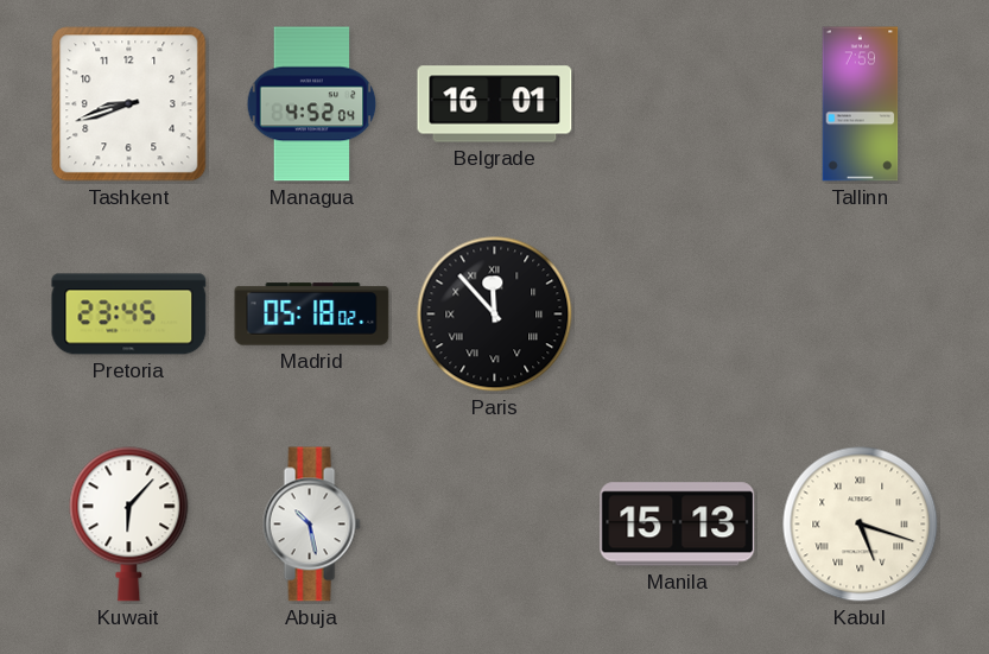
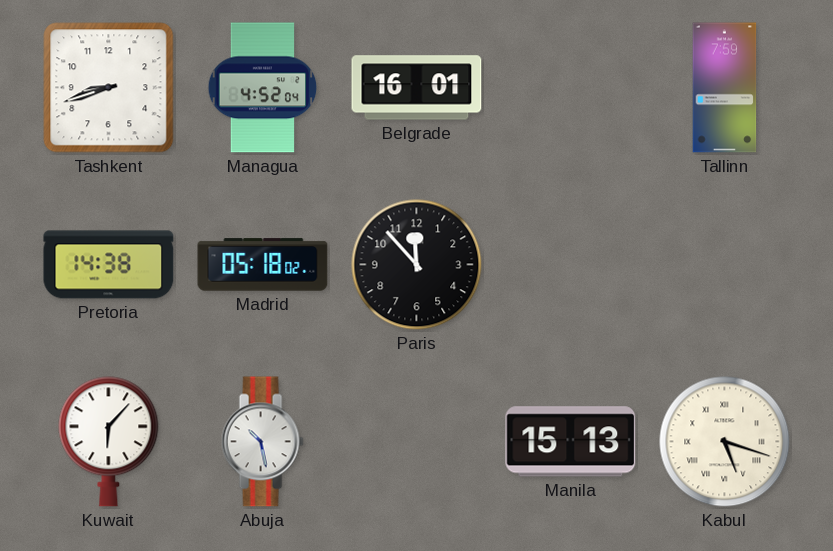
Pretoria: 23:45 -> 14:38
Paris numerals: Roman -> Arabic
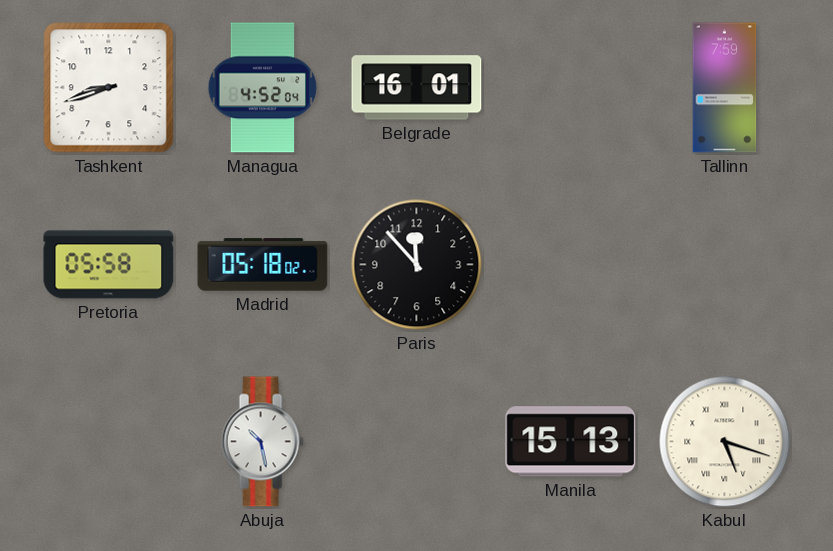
Pretoria: 14:38 -> 05:58
Kuwait: 6:07 -> none
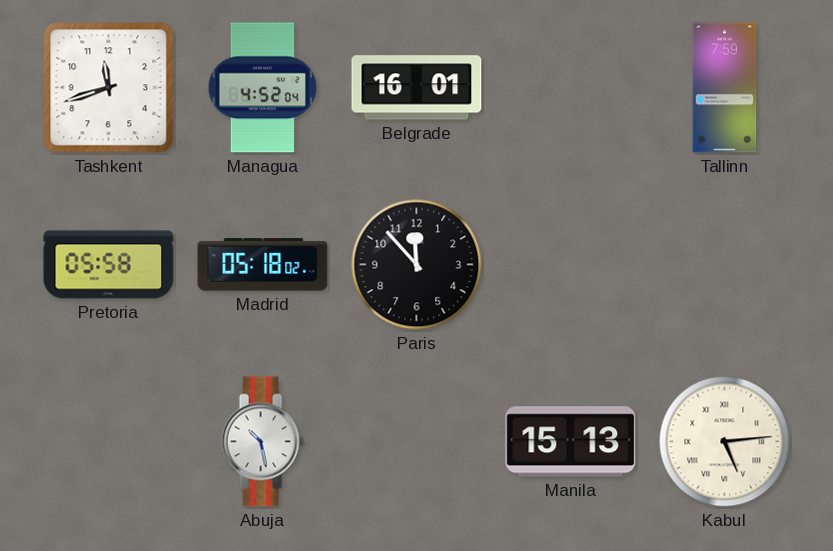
Tashkent: 8:42 -> 11:42
Kabul: 5:18 -> 5:14
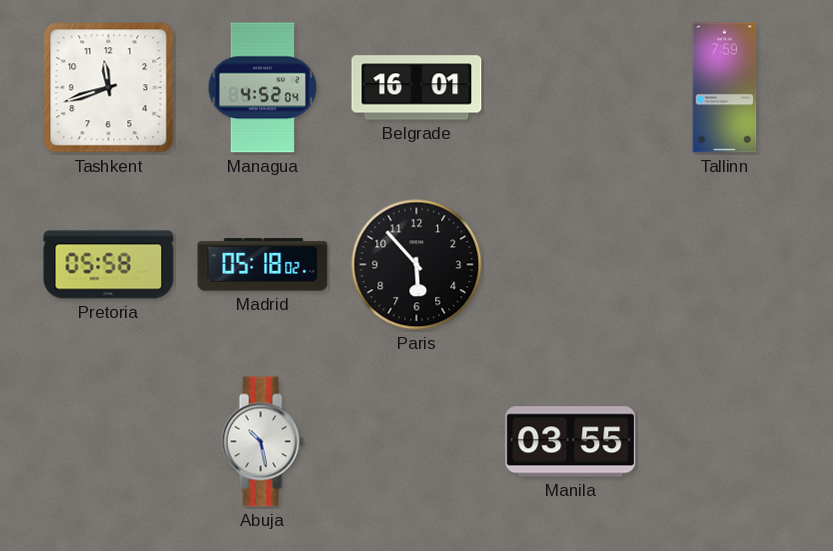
Paris: 11:53 -> 5:53
Manila: 15:13 -> 03:55
Kabul: 5:14 -> none
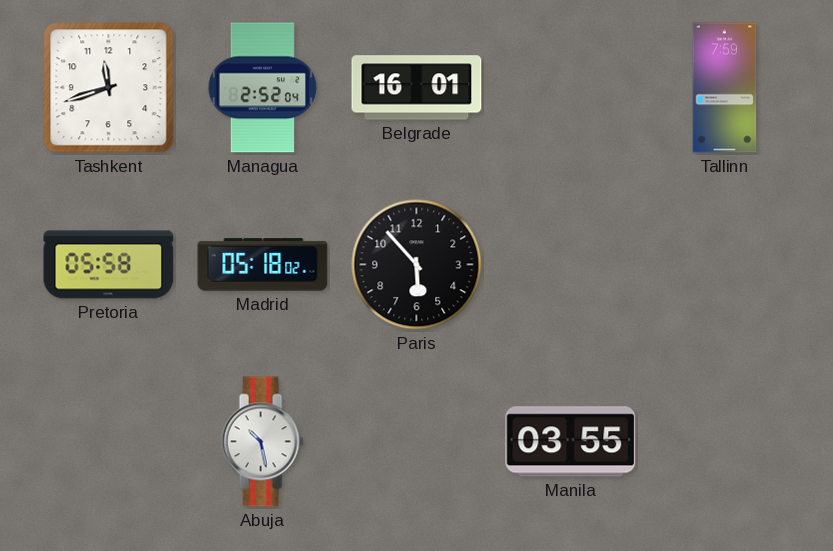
Managua: 4:52 -> 2:52
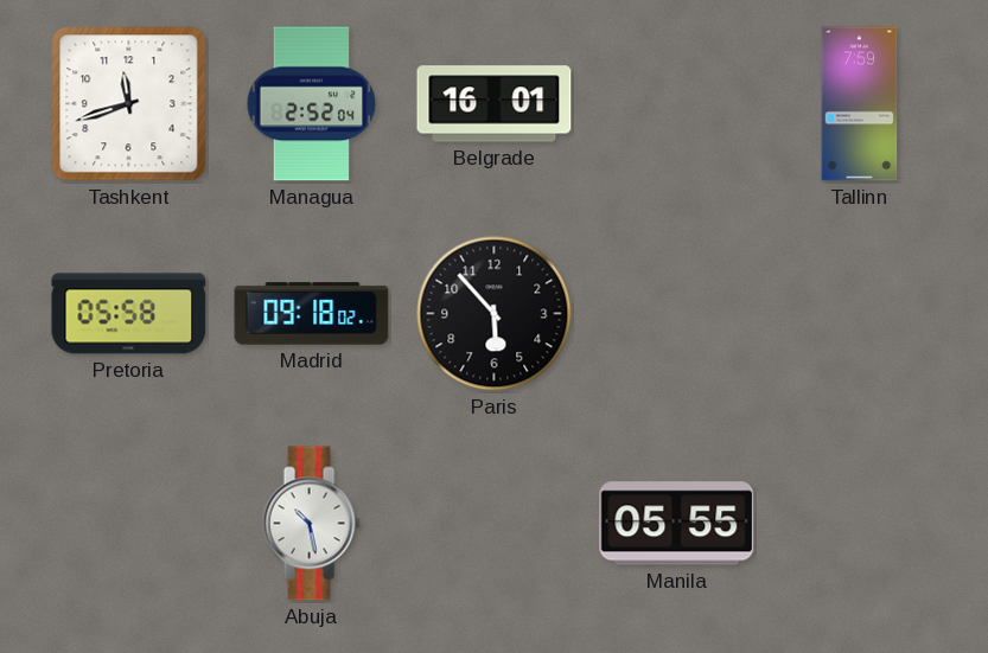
Madrid: 05:18 -> 09:18
Manila: 03:55 -> 05:55
